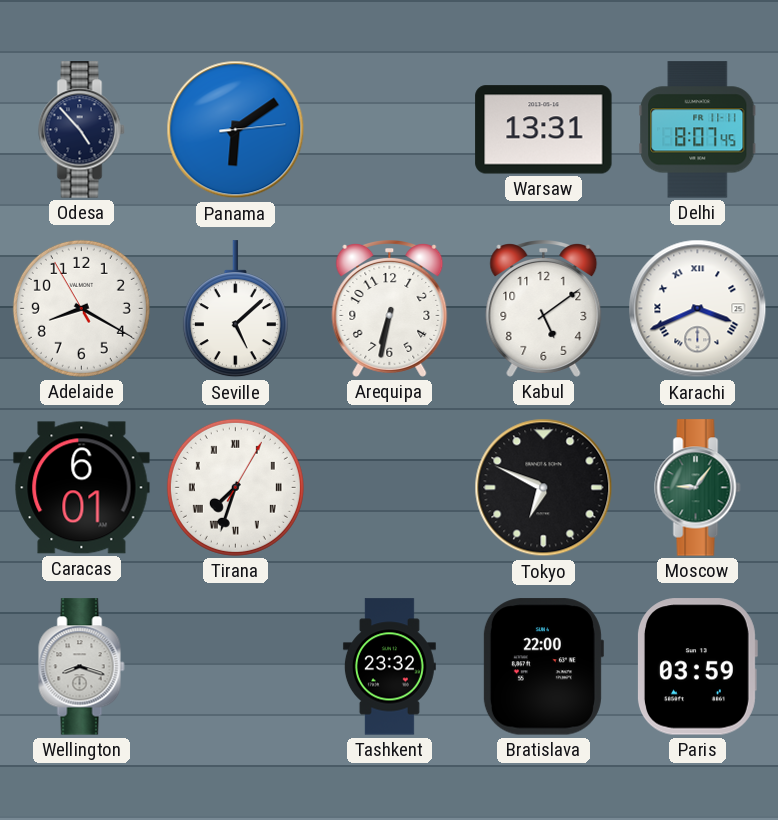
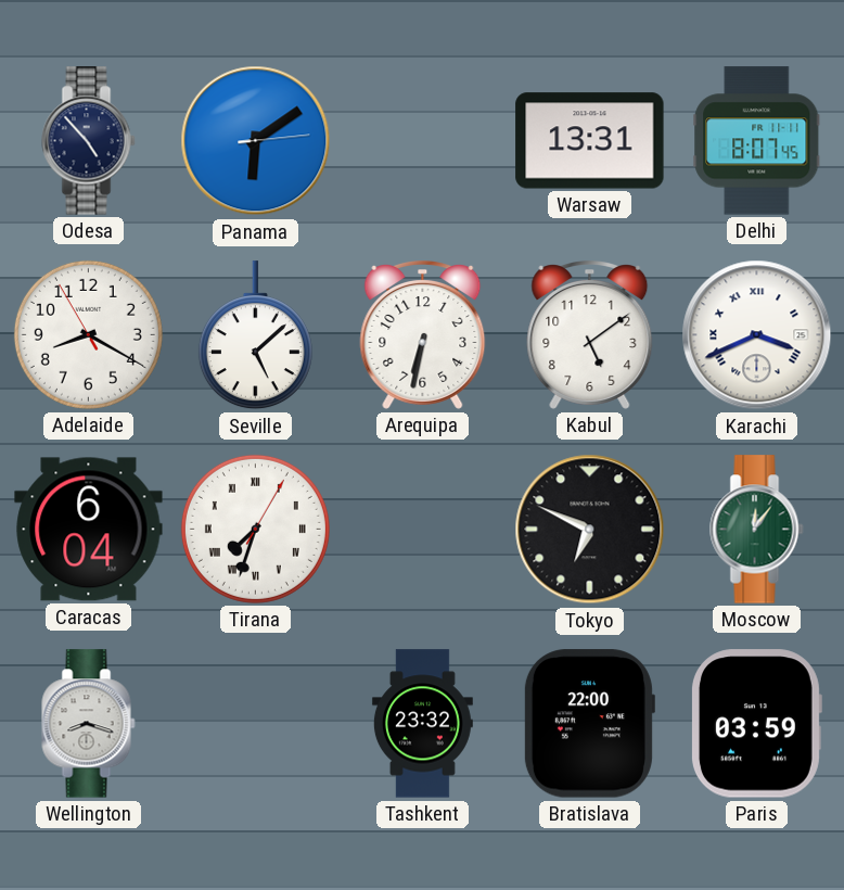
Caracas: 6:01 -> 6:04
Moscow: 9:06 -> 12:06
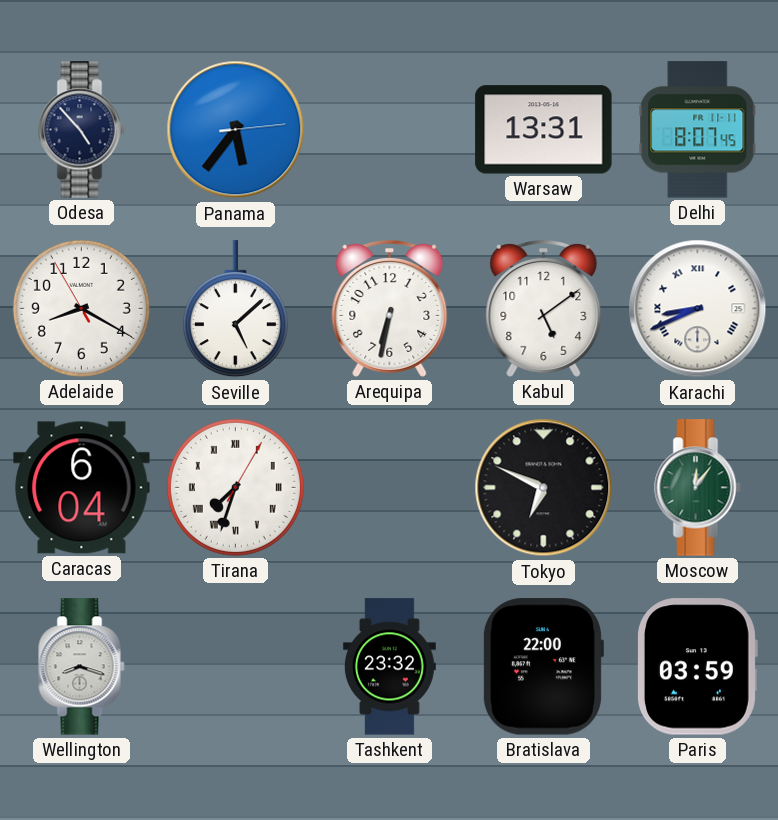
Panama: 6:09 -> 5:36
Karachi: 3:41 -> 8:41
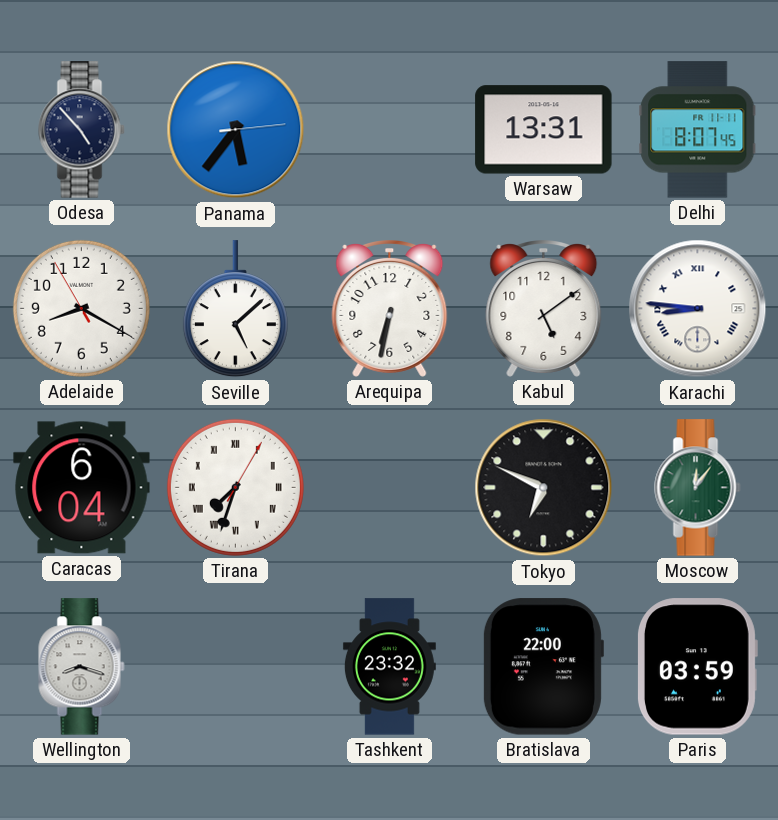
Karachi: 8:41 -> 8:46
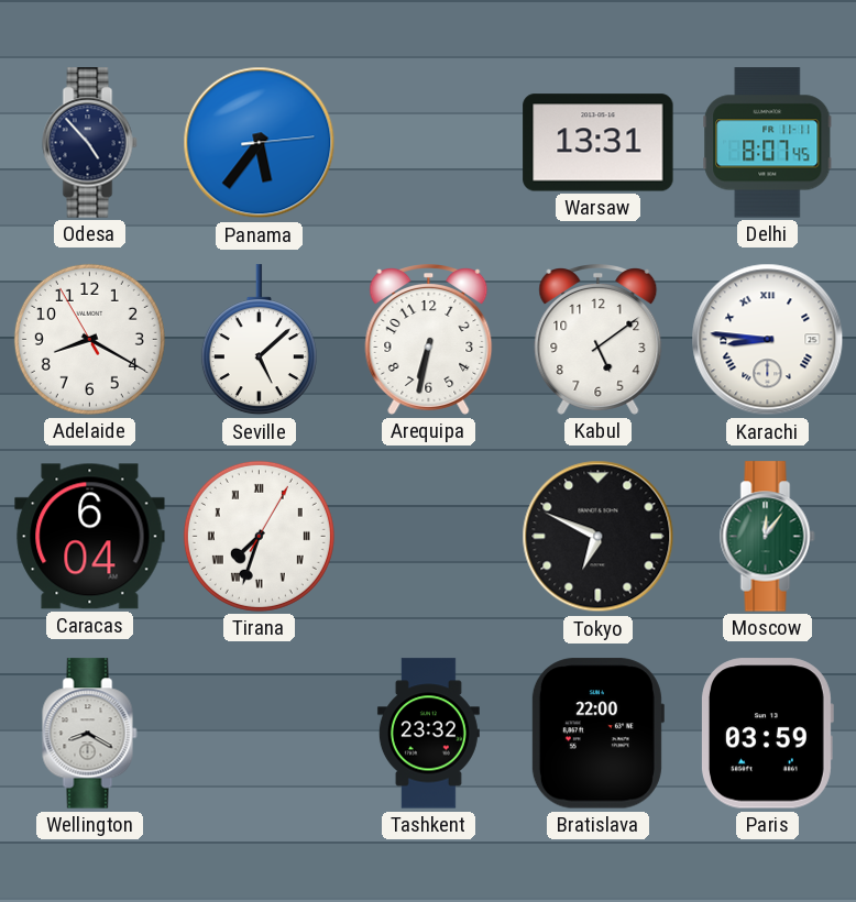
Wellington: 8:18 -> 8:20
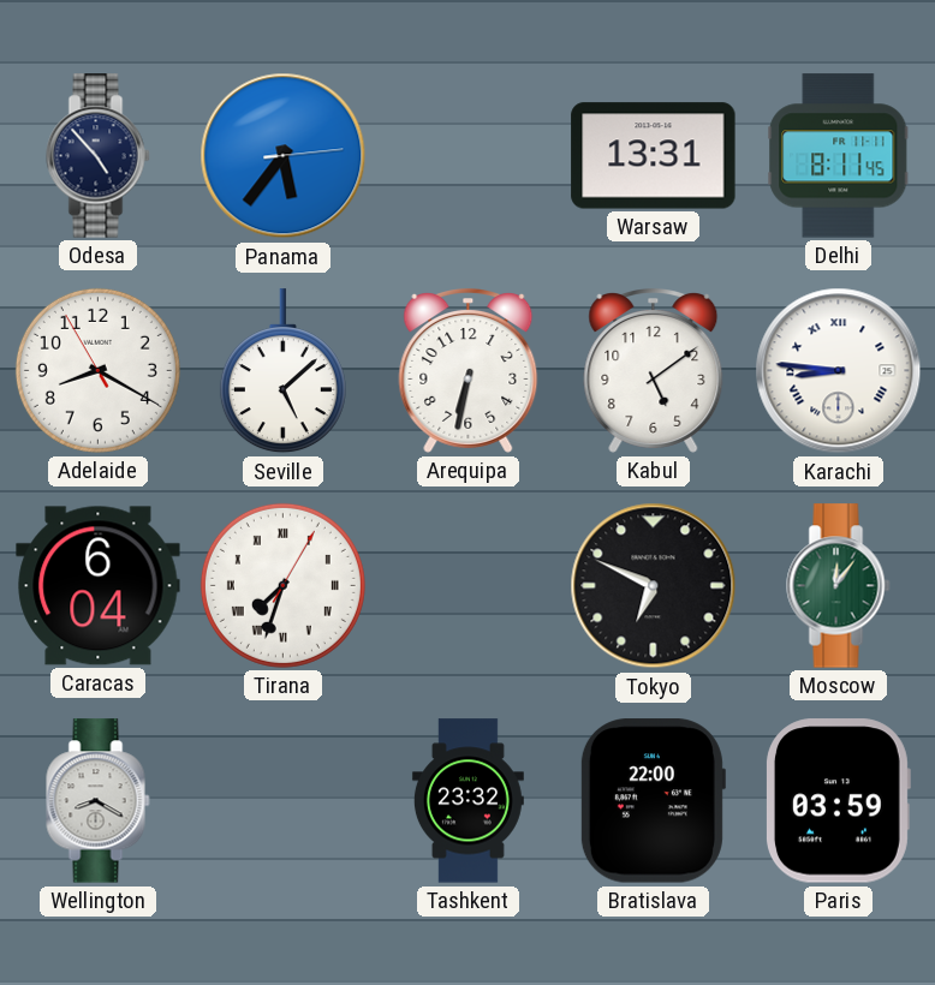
Delhi: 8:07 -> 8:11
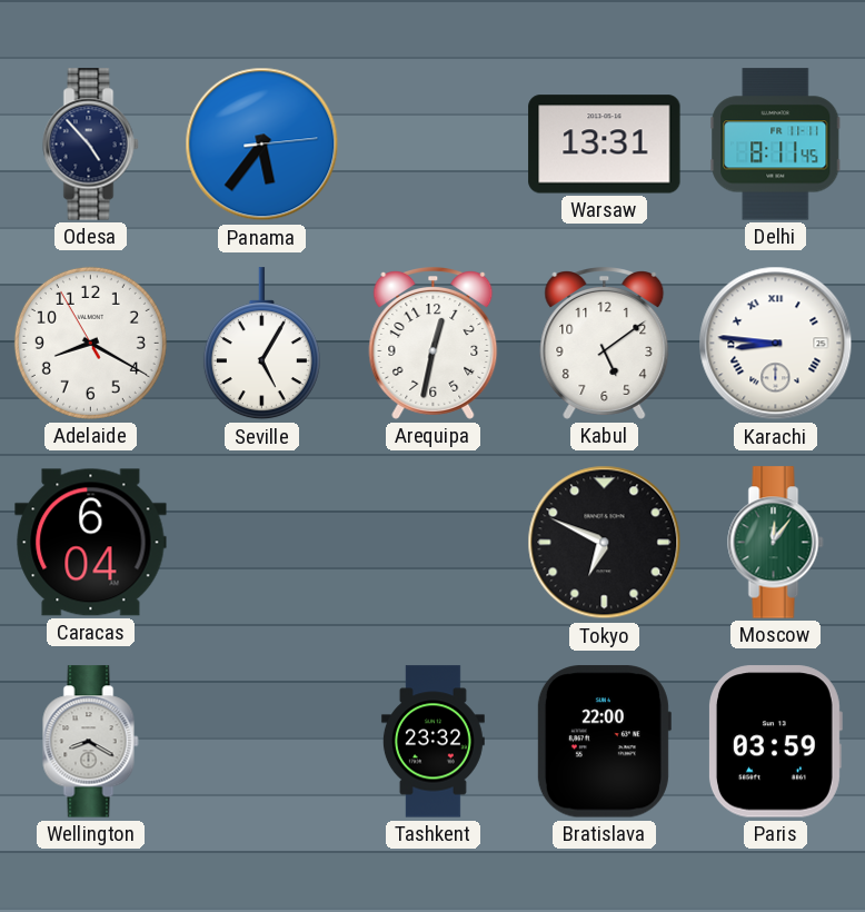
Seville: 5:08 -> 5:05
Arequipa: 6:32 -> 12:32
Tirana: 7:33 -> none
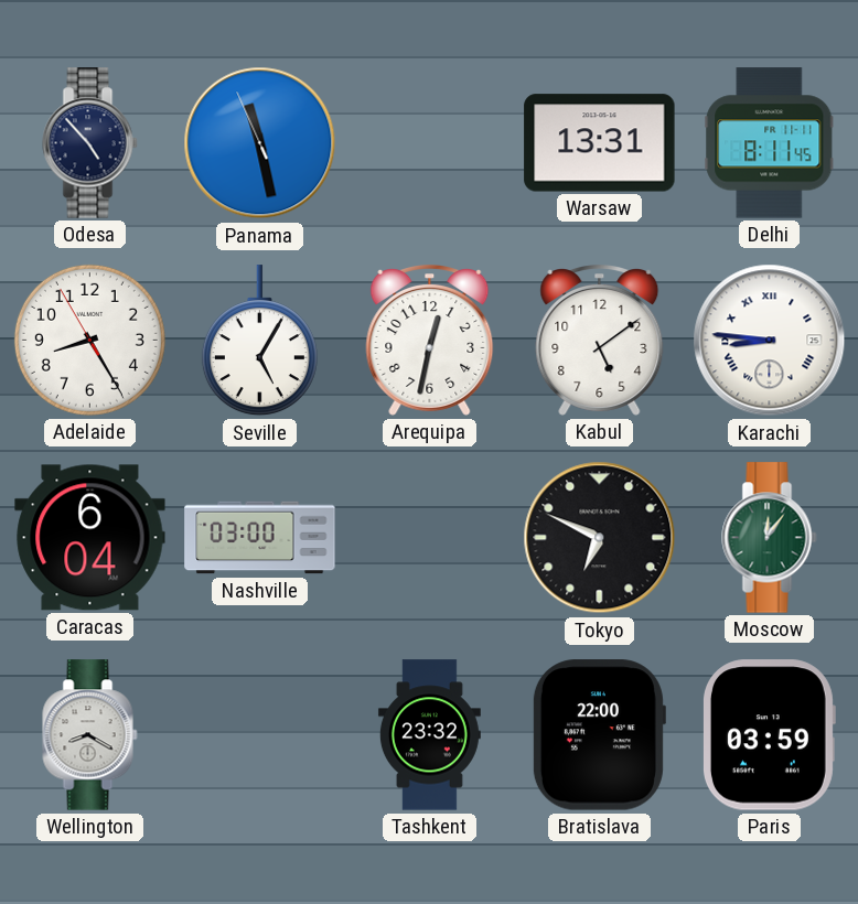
Panama: 5:36 -> 11:27
Adelaide: 8:19 -> 8:24
Nashville: none -> 03:00
